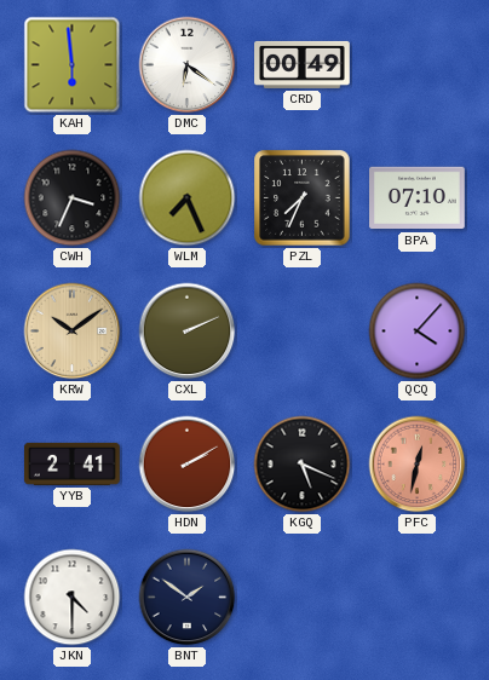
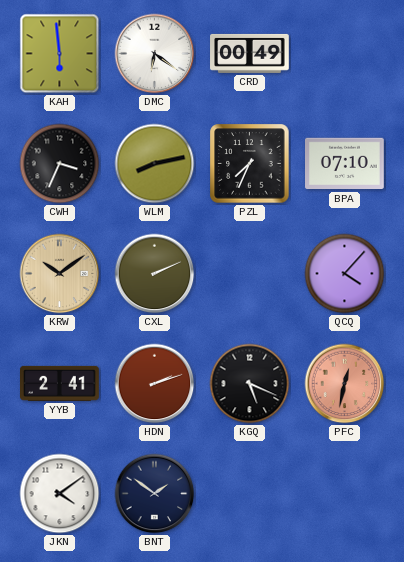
WLM: 7:26 -> 8:13
HDN: 2:10 -> 2:12
JKN: 4:30 -> 4:09
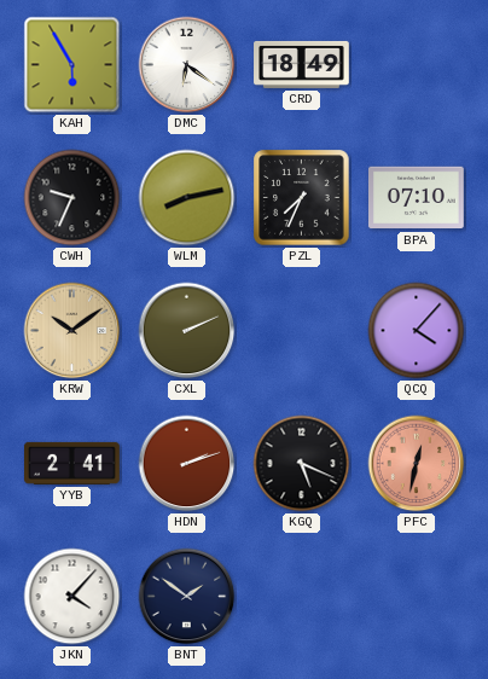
KAH: 5:59 -> 5:55
CRD: 00:49 -> 18:49
CWH: 3:34 -> 9:34
JKN: 4:09 -> 4:07
